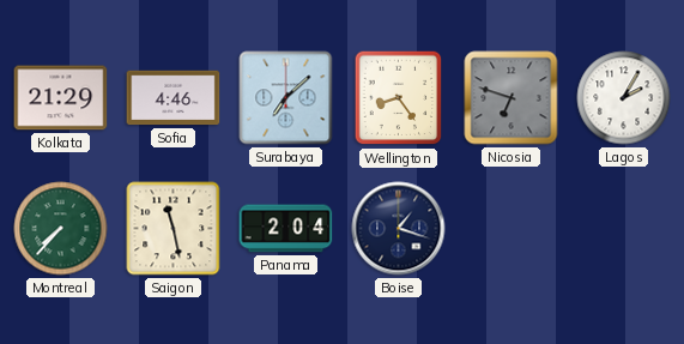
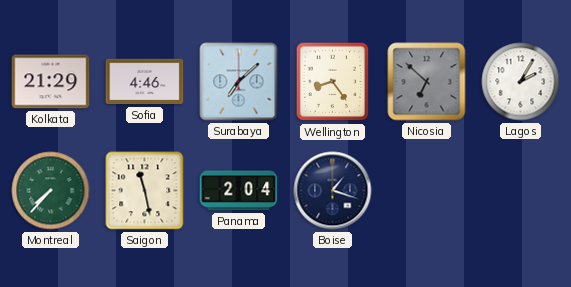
Nicosia: 6:48 -> 6:52
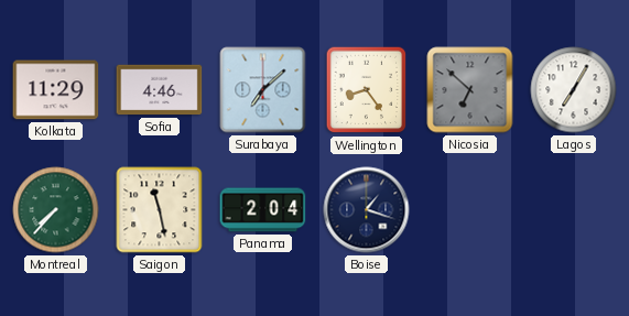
Kolkata: 21:29 -> 11:29
Lagos: 2:05 -> 7:05
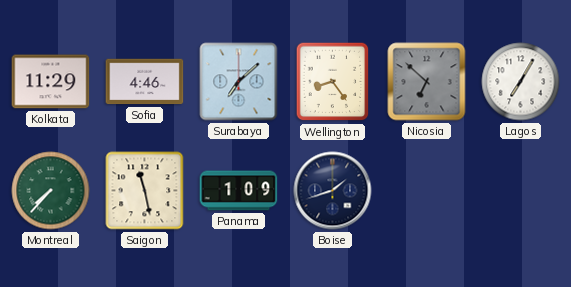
Panama: 2:04 -> 1:09
Boise: 1:18 -> 1:42
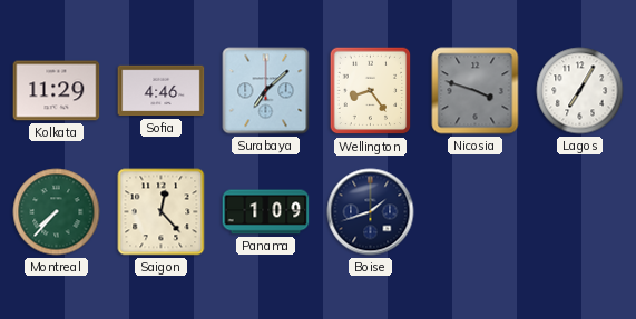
Nicosia: 6:52 -> 3:48
Saigon: 11:28 -> 12:23
